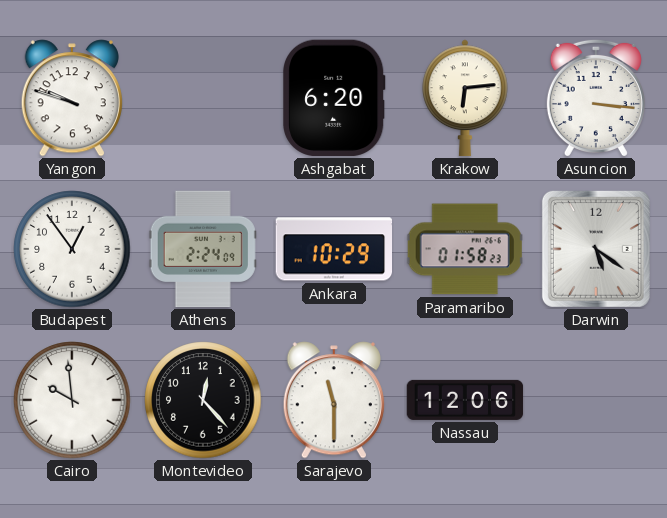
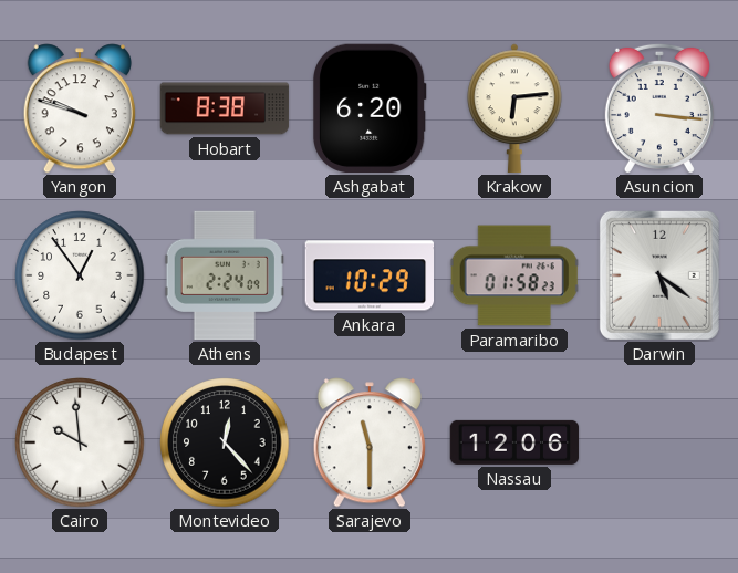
Hobart: none -> 8:38
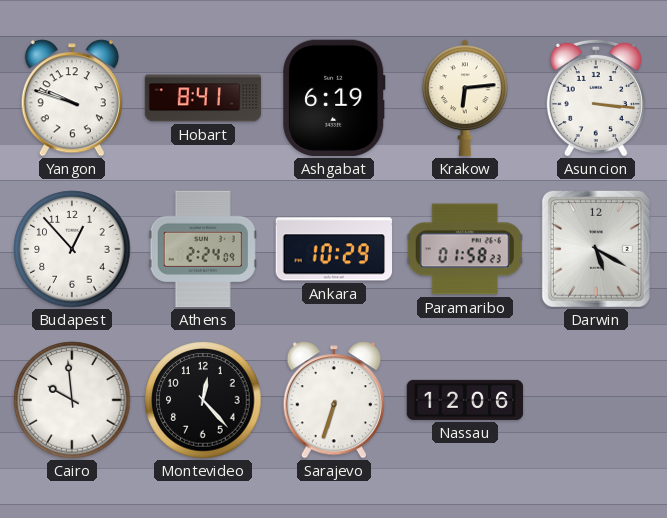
Hobart: 8:38 -> 8:41
Ashgabat: 6:20 -> 6:19
Budapest: 12:54 -> 12:53
Darwin: 5:21 -> 5:20
Sarajevo: 11:30 -> 6:33
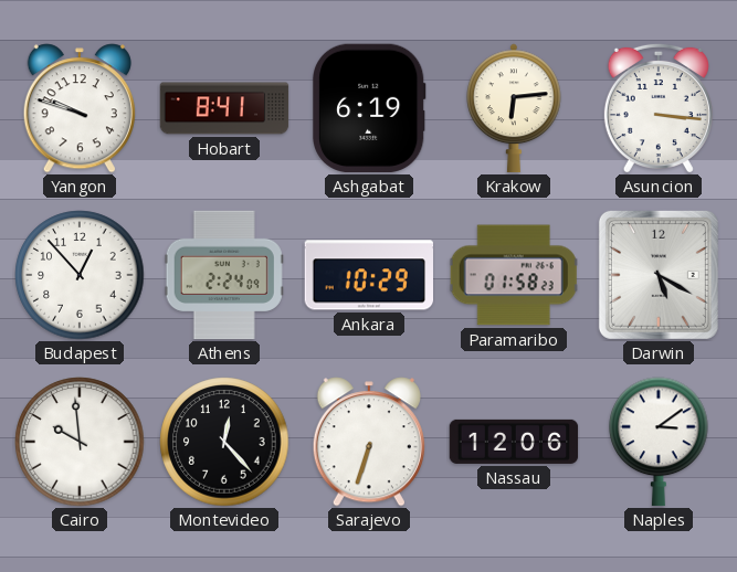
Naples: none -> 3:09
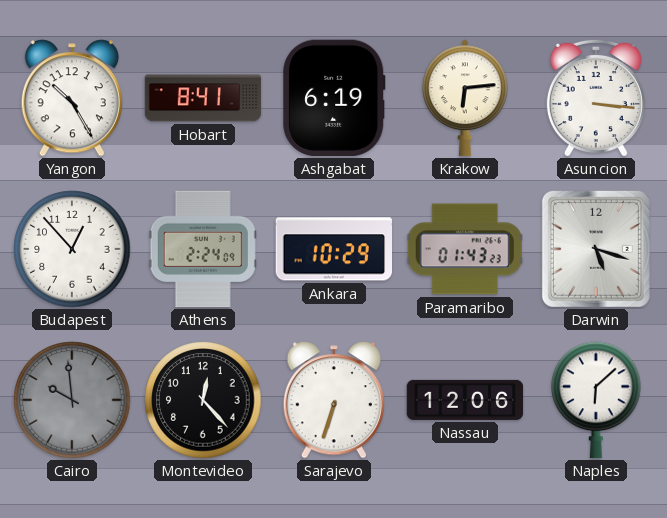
Yangon: 9:48 -> 10:25
Paramaribo: 01:58 -> 01:43
Darwin: 5:20 -> 5:18
Cairo dial: white -> grey
Naples: 3:09 -> 6:08
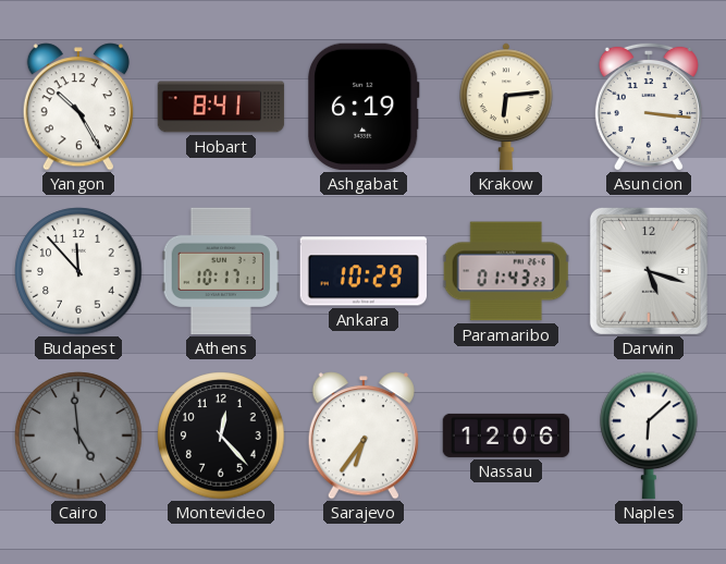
Budapest: 12:53 -> 11:53
Athens: 2:24 -> 10:17
Cairo: 9:59 -> 4:59
Sarajevo: 6:33 -> 6:36
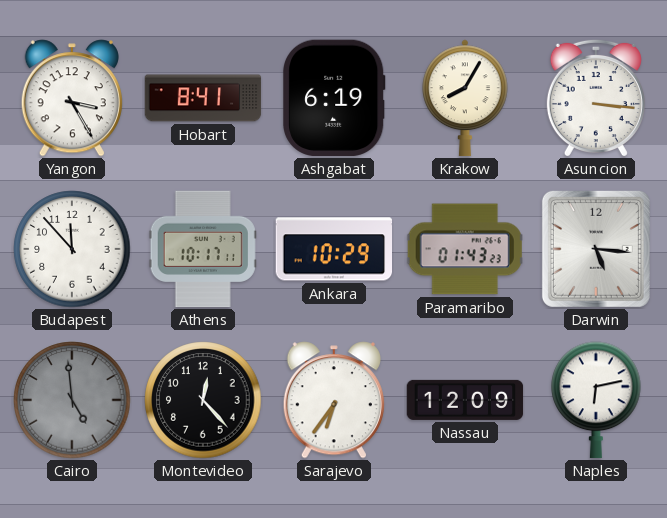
Yangon: 10:25 -> 3:25
Krakow: 6:14 -> 8:05
Darwin: 5:18 -> 5:16
Nassau: 12:06 -> 12:09
Naples: 6:08 -> 6:13
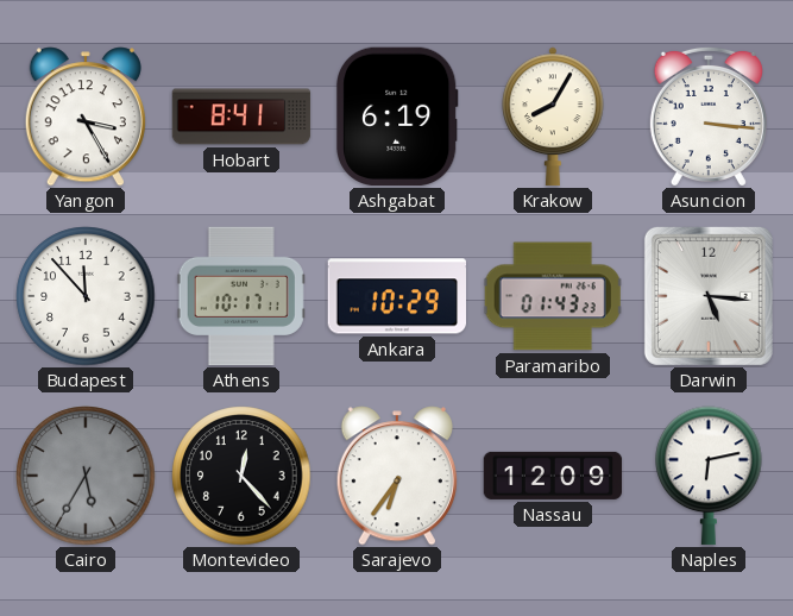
Cairo: 4:59 -> 5:35
